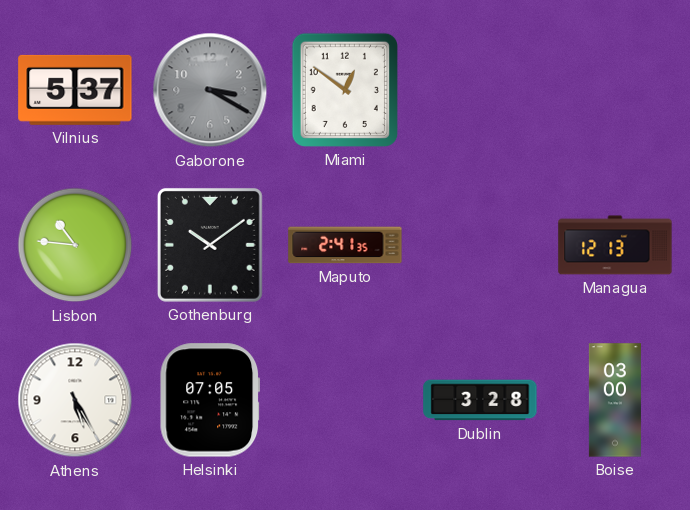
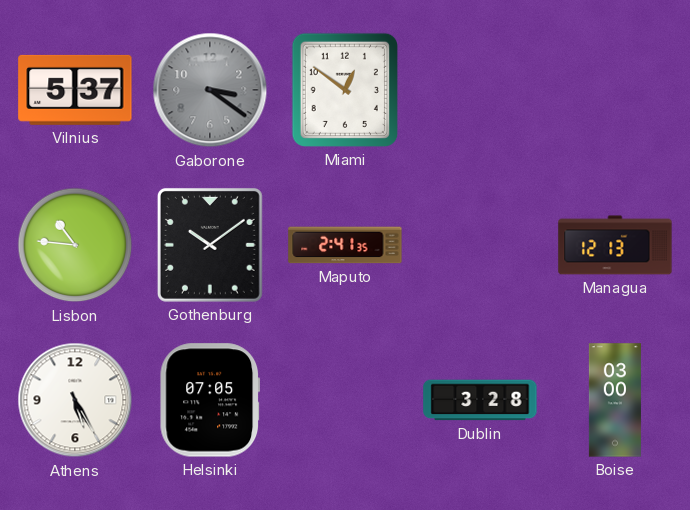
Gaborone: 3:20 -> 3:21
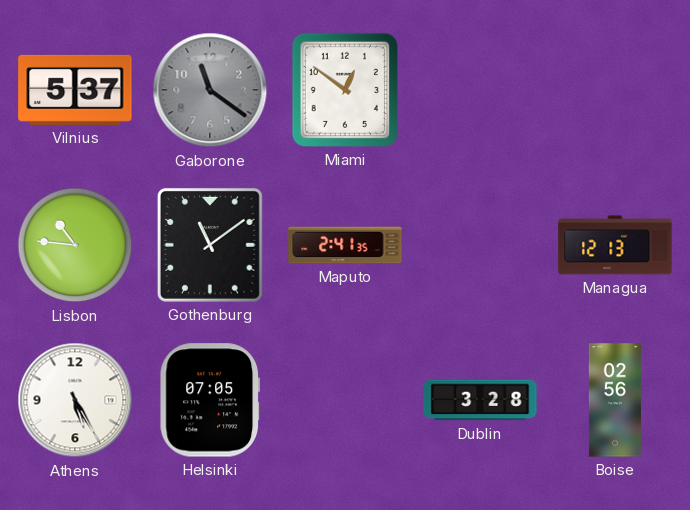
Gaborone: 3:21 -> 11:21
Gothenburg: 10:09 -> 11:09
Boise: 03:00 -> 02:56
